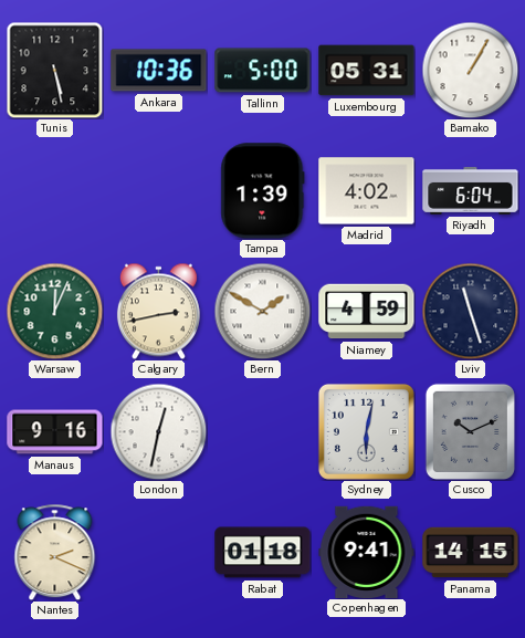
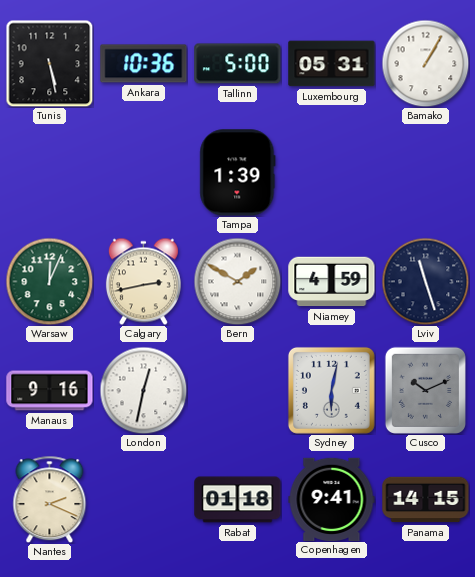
Madrid: 4:02 -> none
Riyadh: 6:04 -> none
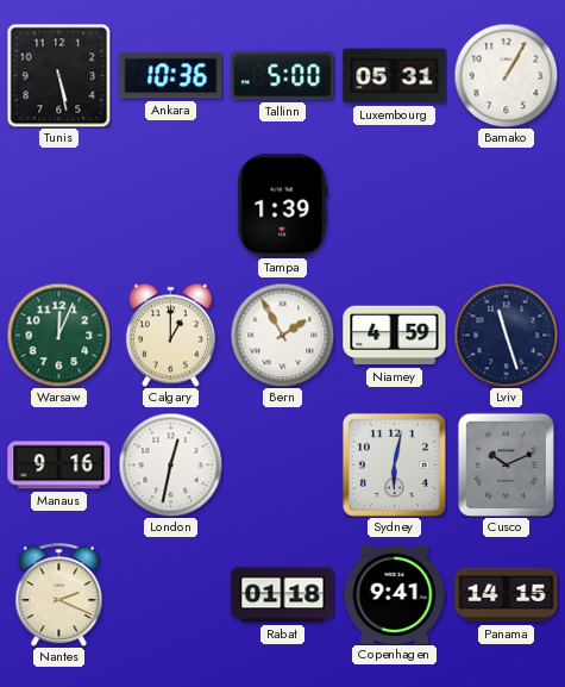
Calgary: 2:43 -> 1:00
Bern: 1:50 -> 1:55
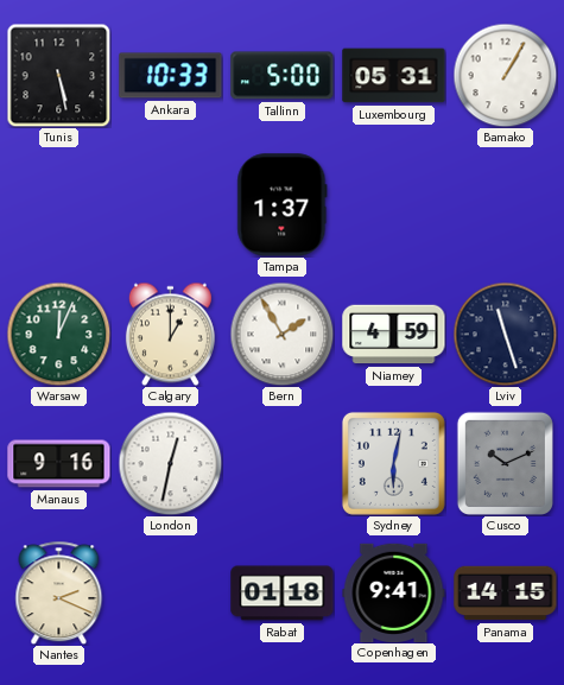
Ankara: 10:36 -> 10:33
Tampa: 1:39 -> 1:37
